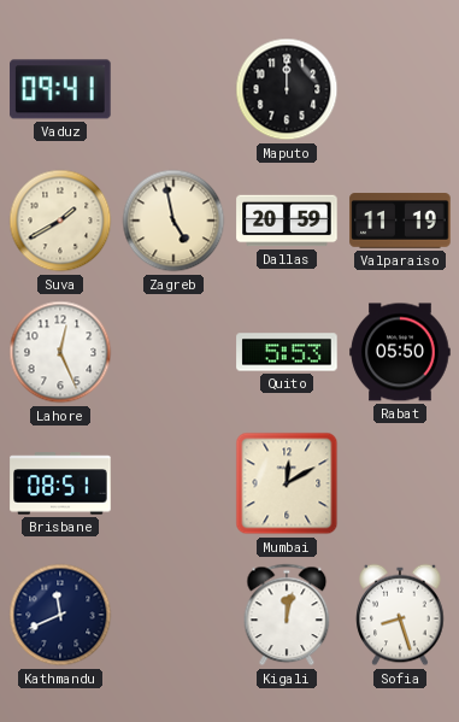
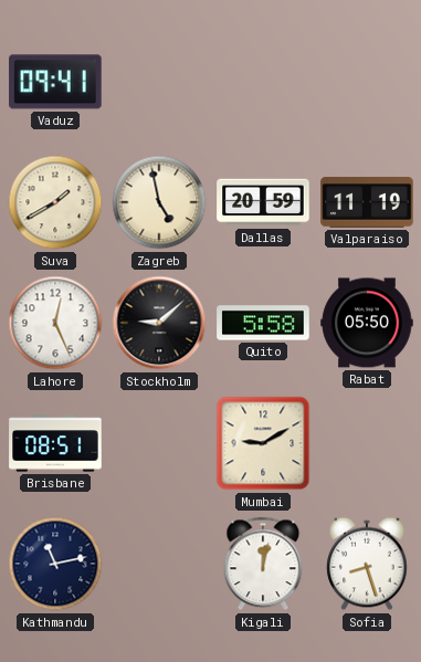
Maputo: 12:00 -> none
Stockholm: none -> 9:08
Quito: 5:53 -> 5:58
Mumbai: 12:10 -> 9:10
Kathmandu: 11:41 -> 11:13
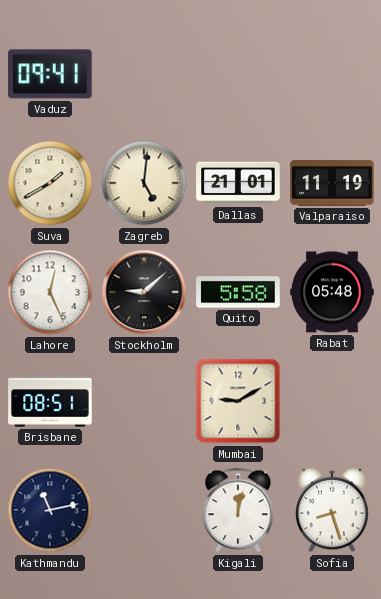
Zagreb: 4:58 -> 5:01
Dallas: 20:59 -> 21:01
Rabat: 05:50 -> 05:48
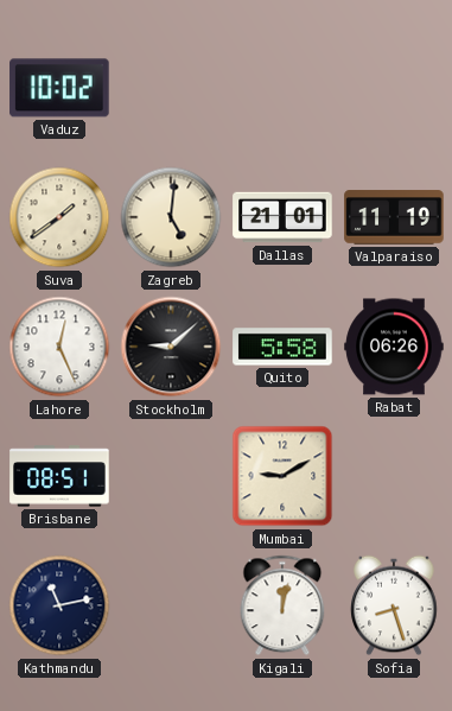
Vaduz: 09:41 -> 10:02
Suva: 1:40 -> 1:39
Rabat: 05:48 -> 06:26
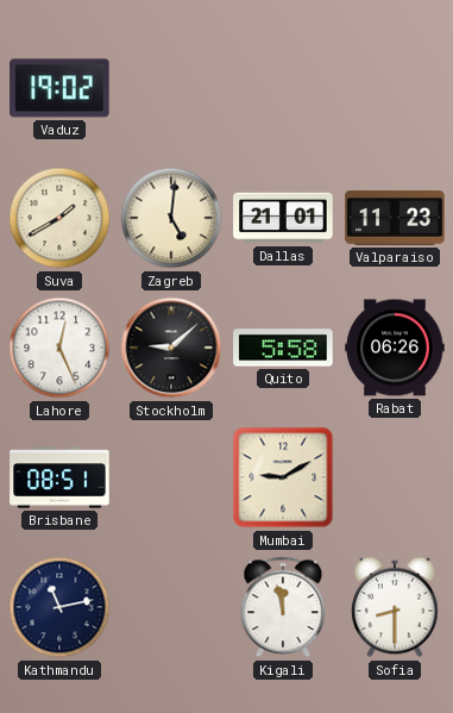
Vaduz: 10:02 -> 19:02
Suva: 1:39 -> 1:40
Valparaiso: 11:19 -> 11:23
Kigali: 12:02 -> 11:58
Sofia: 8:27 -> 8:30
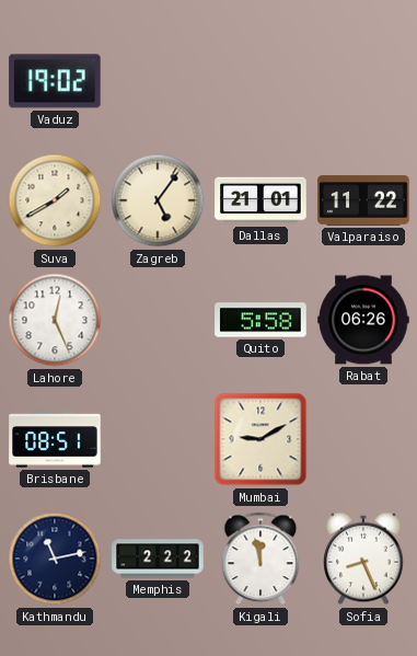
Zagreb: 5:01 -> 5:06
Valparaiso: 11:23 -> 11:22
Stockholm: 9:08 -> none
Memphis: none -> 2:22
Sofia: 8:30 -> 8:26
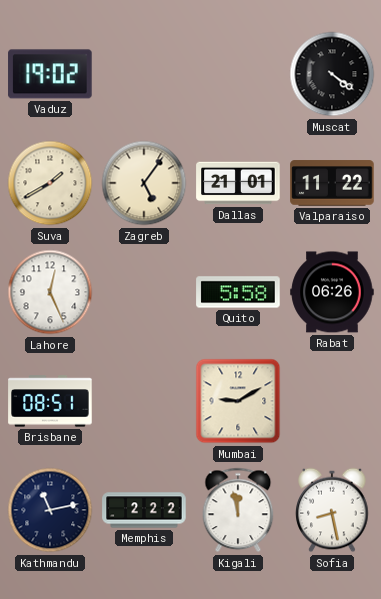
Muscat: none -> 4:21
Sofia: 8:26 -> 8:28
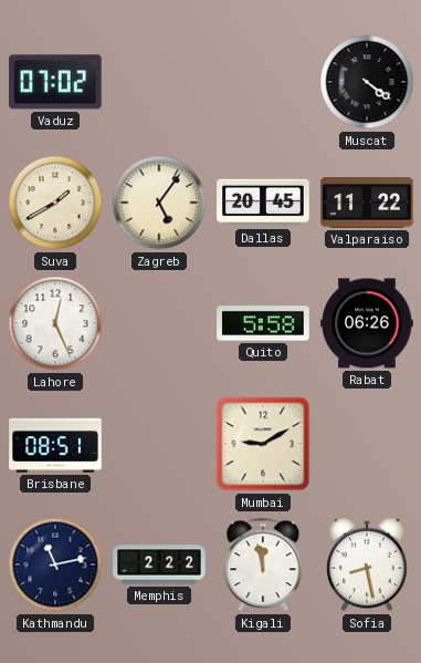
Vaduz: 19:02 -> 07:02
Dallas: 21:01 -> 20:45
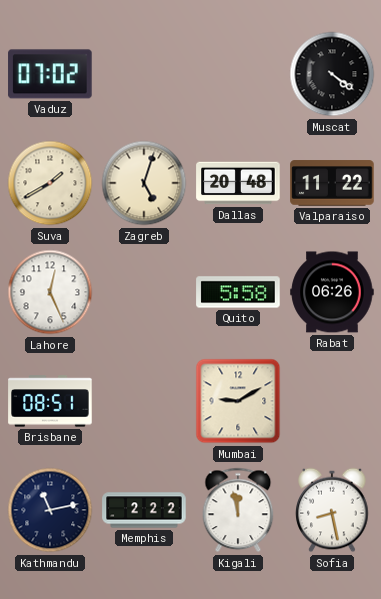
Zagreb: 5:06 -> 5:03
Dallas: 20:45 -> 20:48
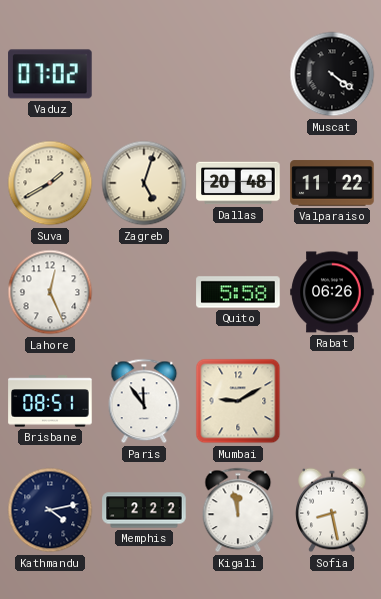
Paris: none -> 11:54
Kathmandu: 11:13 -> 4:13
